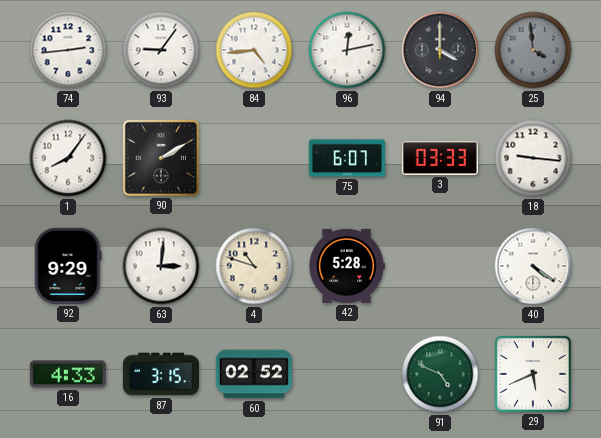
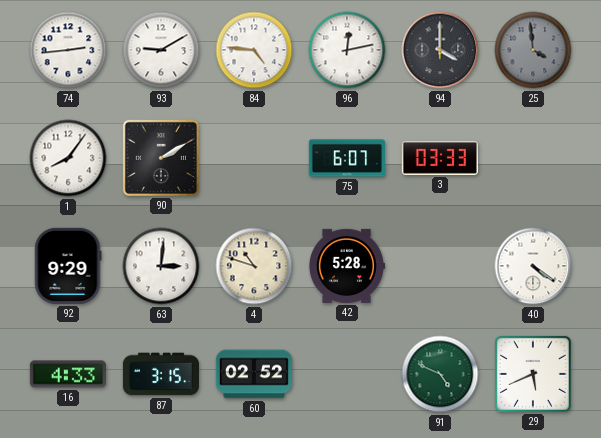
93: 9:06 -> 9:10
84: 4:44 -> 4:46
18: 9:16 -> none
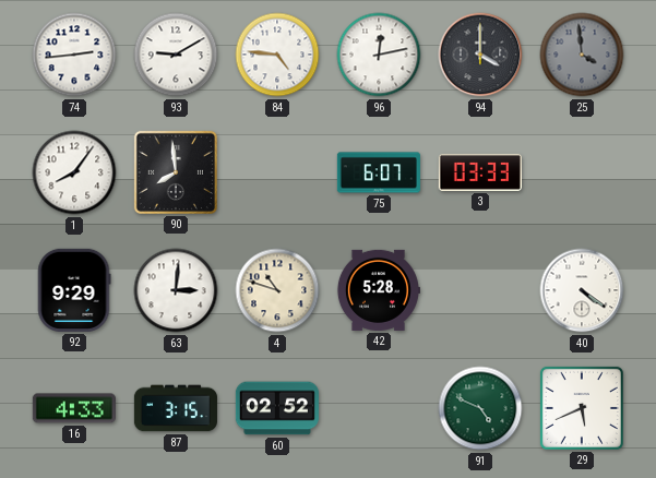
90: 2:10 -> 7:59
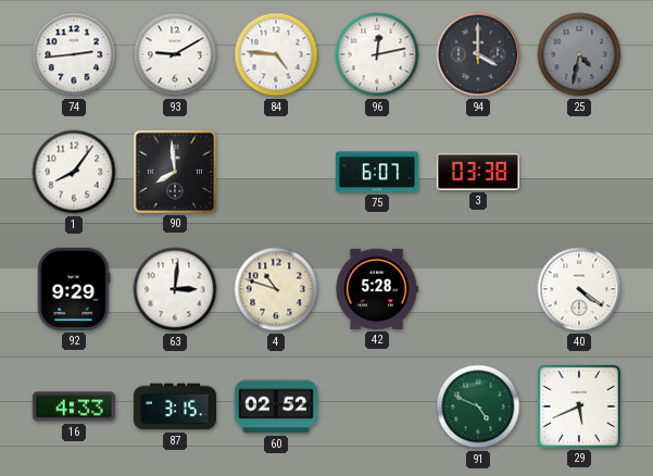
25: 3:59 -> 4:32
3: 03:33 -> 03:38
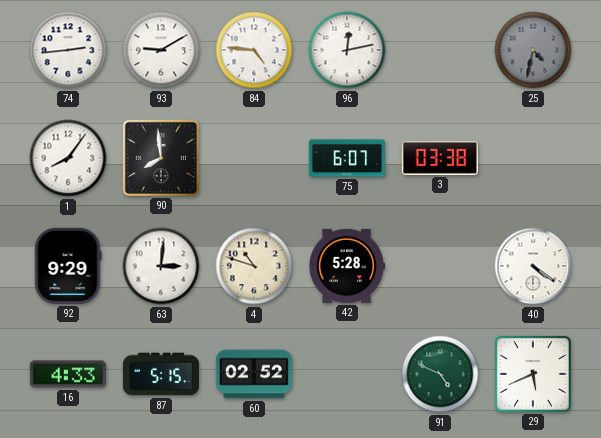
94: 4:00 -> none
87: 3:15 -> 5:15
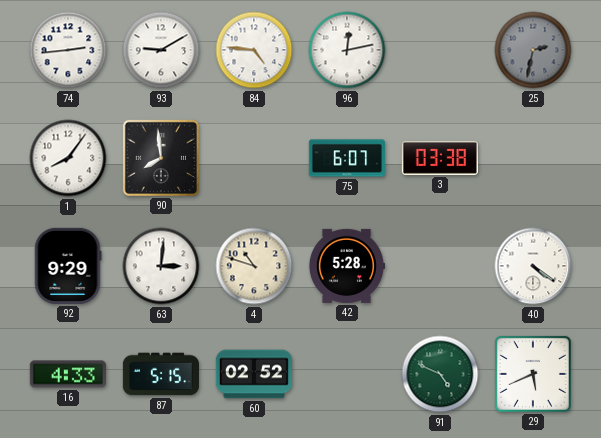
25: 4:32 -> 2:32
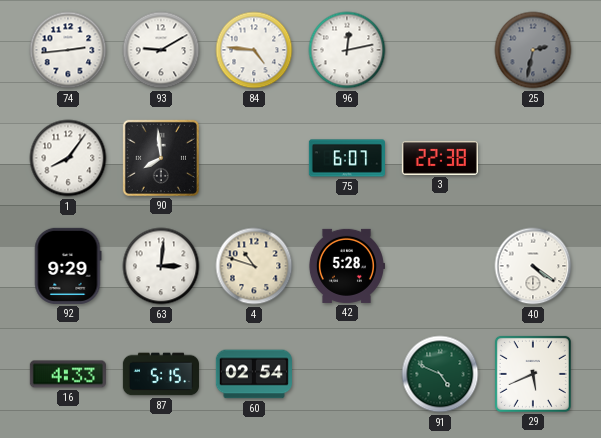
3: 03:38 -> 22:38
60: 02:52 -> 02:54
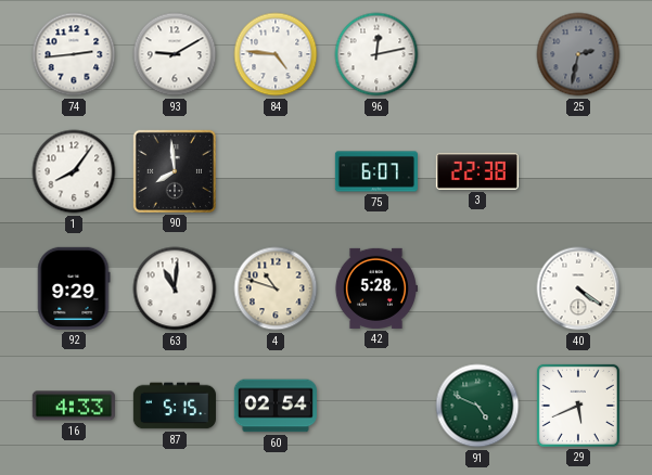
63: 3:01 -> 11:01
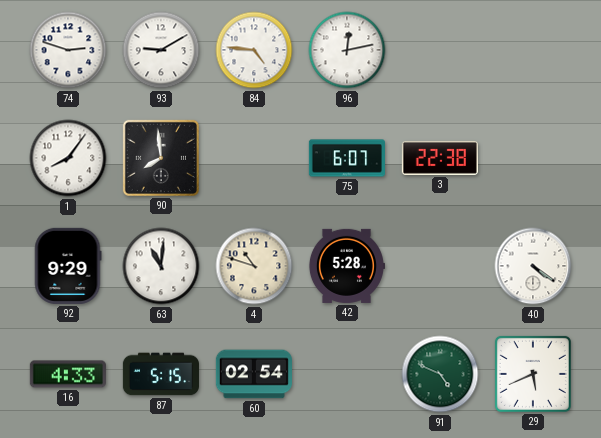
74: 2:44 -> 2:48
25: 2:32 -> none
